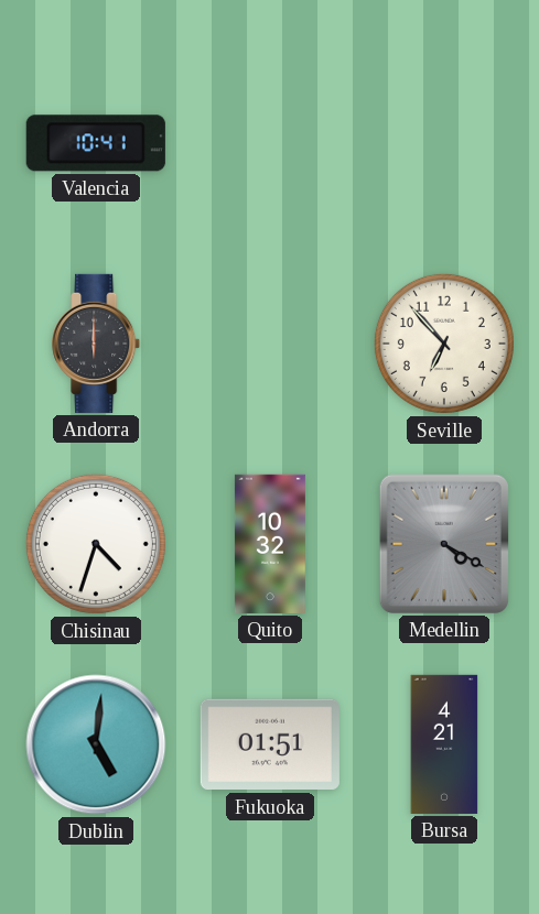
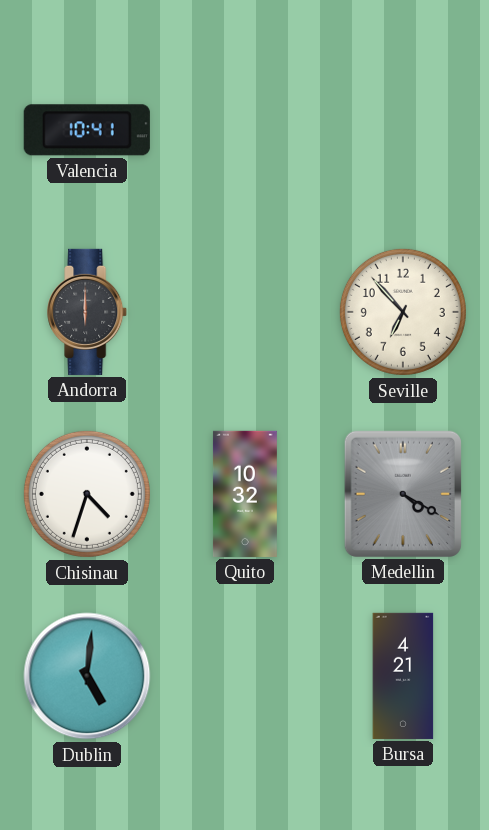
Fukuoka: 01:51 -> none
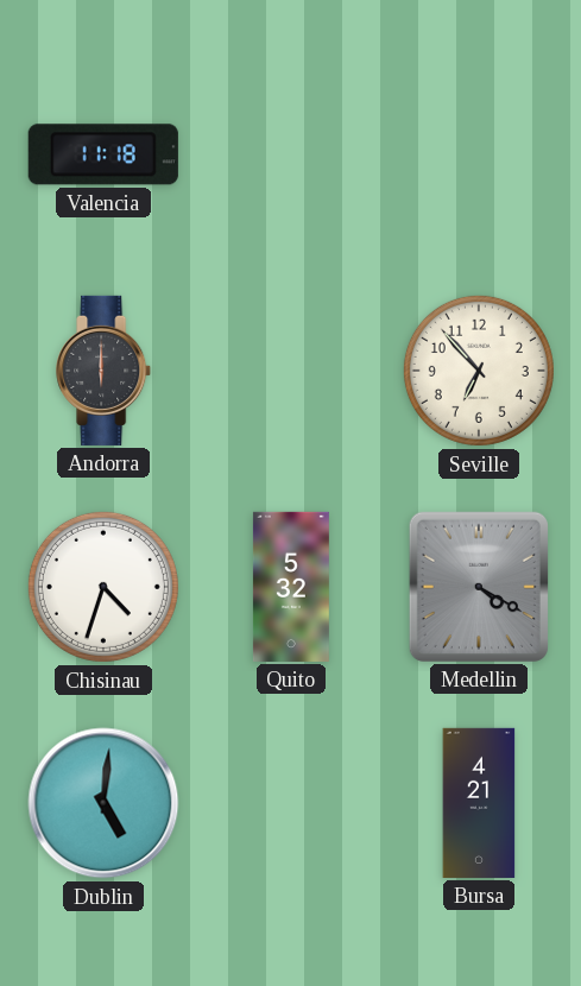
Valencia: 10:41 -> 11:18
Quito: 10:32 -> 5:32
